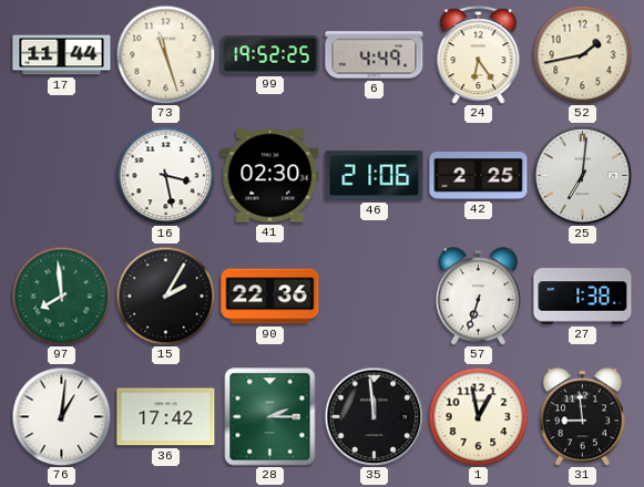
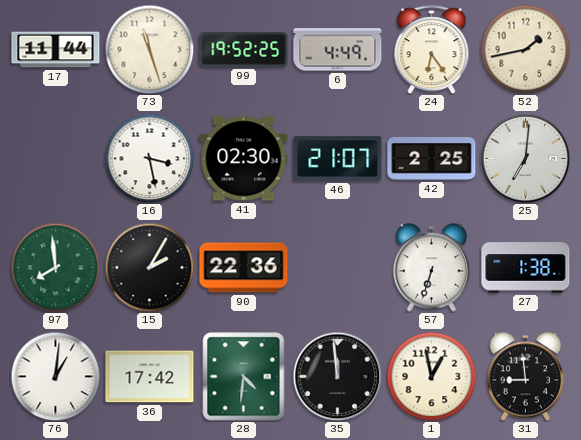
46: 21:06 -> 21:07
28: 2:15 -> 4:31
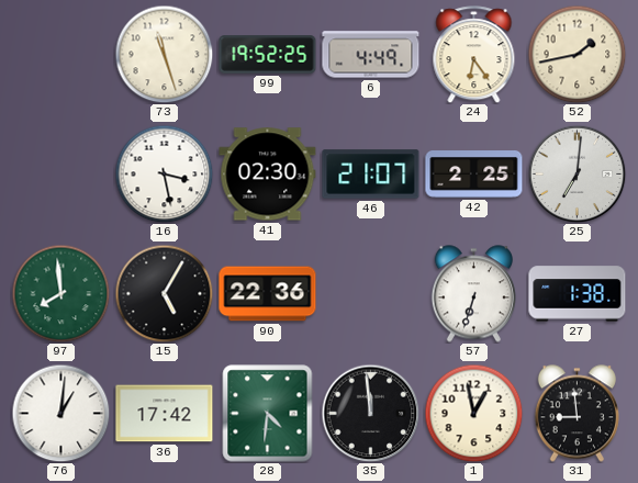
17: 11:44 -> none
15: 2:05 -> 5:05
